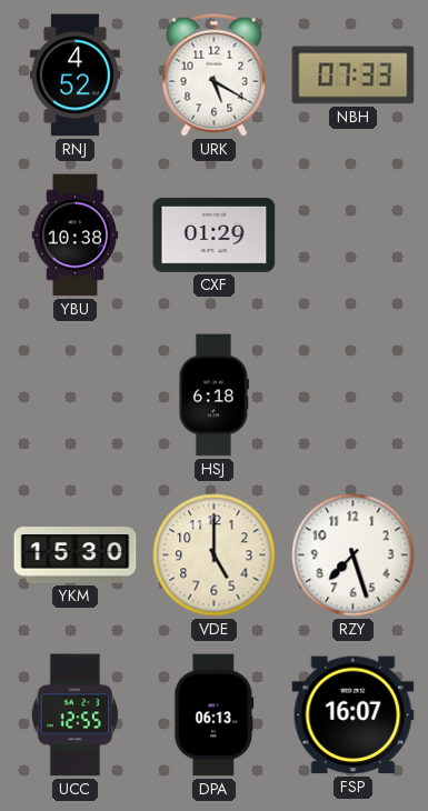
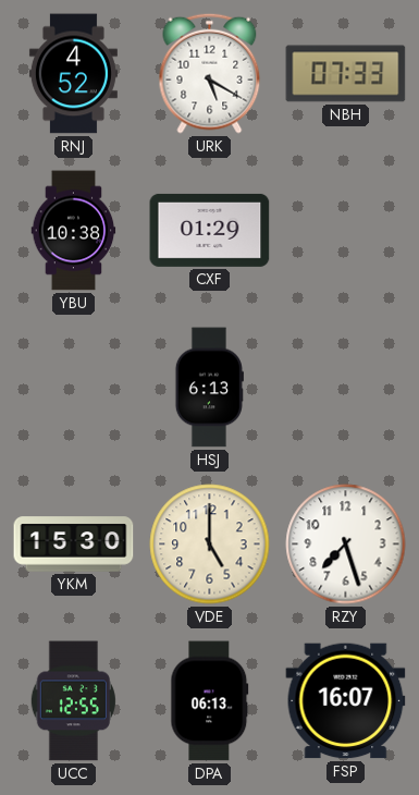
HSJ: 6:18 -> 6:13
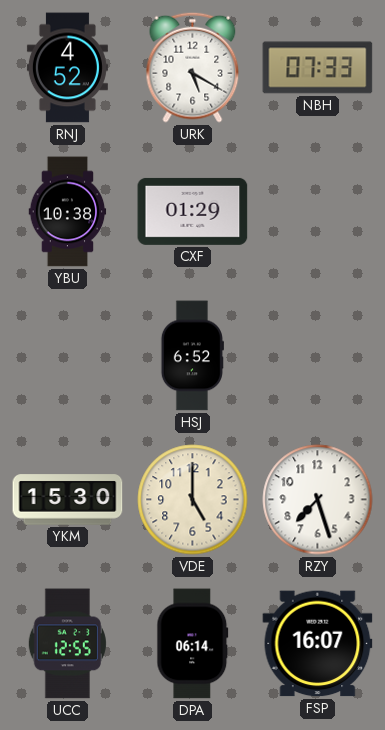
HSJ: 6:13 -> 6:52
DPA: 06:13 -> 06:14
